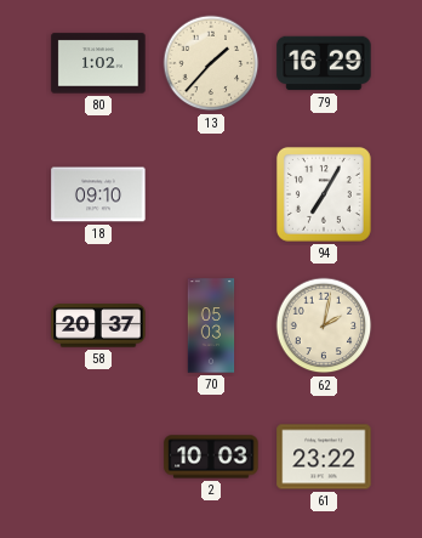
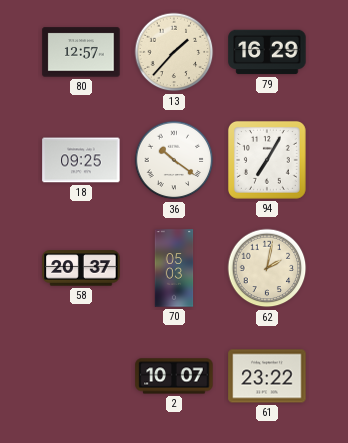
80: 1:02 -> 12:57
18: 09:10 -> 09:25
36: none -> 10:21
2: 10:03 -> 10:07
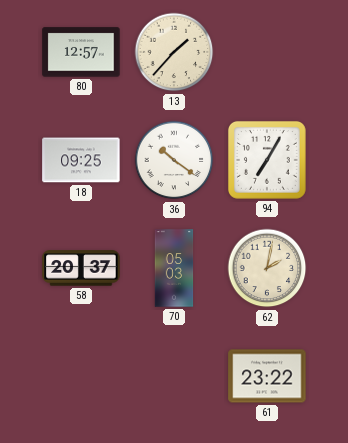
79: 16:29 -> none
2: 10:07 -> none
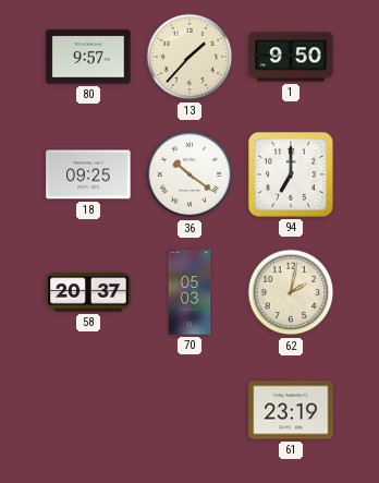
80: 12:57 -> 9:57
1: none -> 9:50
94: 7:05 -> 7:00
61: 23:22 -> 23:19
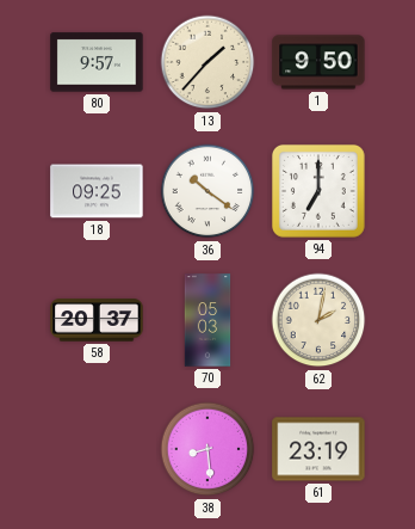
38: none -> 8:29
